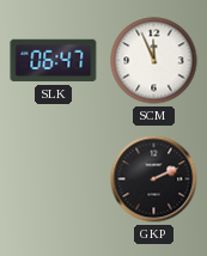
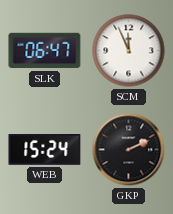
WEB: none -> 15:24
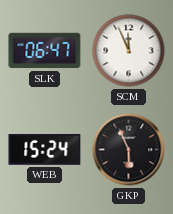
GKP: 2:11 -> 5:56
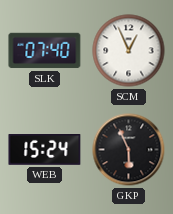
SLK: 06:47 -> 07:40
SCM: 11:56 -> 12:56
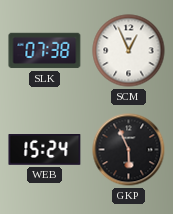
SLK: 07:40 -> 07:38
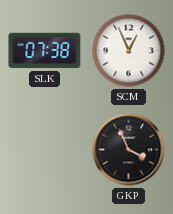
WEB: 15:24 -> none
GKP: 5:56 -> 3:56
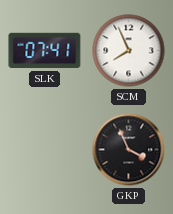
SLK: 07:38 -> 07:41
SCM: 12:56 -> 7:56
